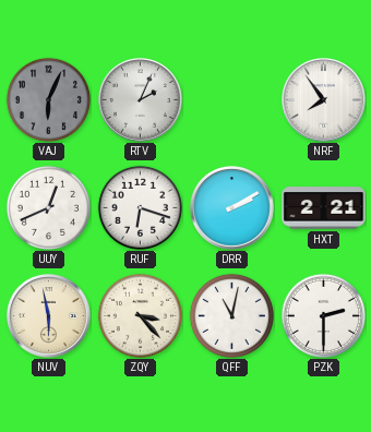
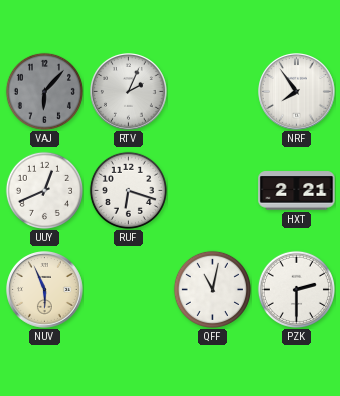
VAJ: 6:04 -> 6:07
DRR: 2:10 -> none
NUV: 5:58 -> 5:56
ZQY: 3:23 -> none
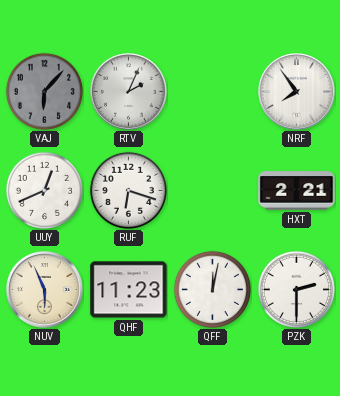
QHF: none -> 11:23
QFF: 11:02 -> 12:02
